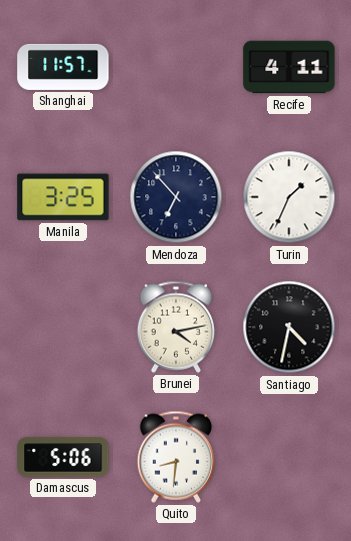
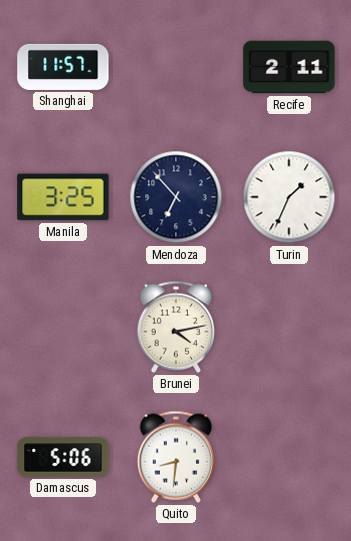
Recife: 4:11 -> 2:11
Santiago: 4:32 -> none
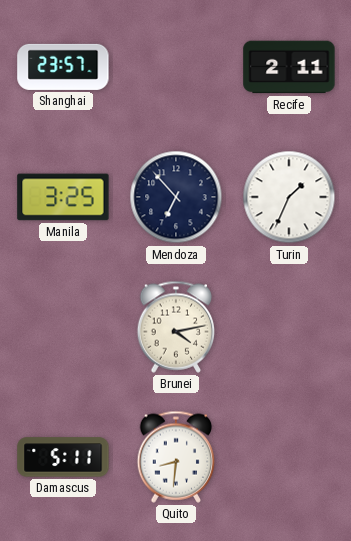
Shanghai: 11:57 -> 23:57
Damascus: 5:06 -> 5:11
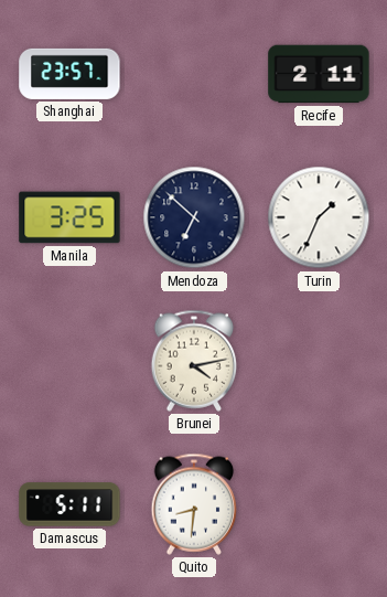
Mendoza: 6:53 -> 6:52
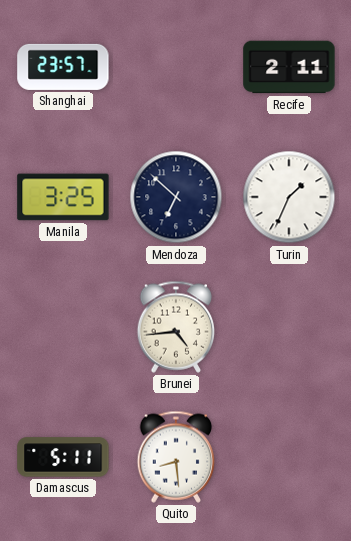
Brunei: 4:13 -> 4:44
Quito: 8:31 -> 8:29
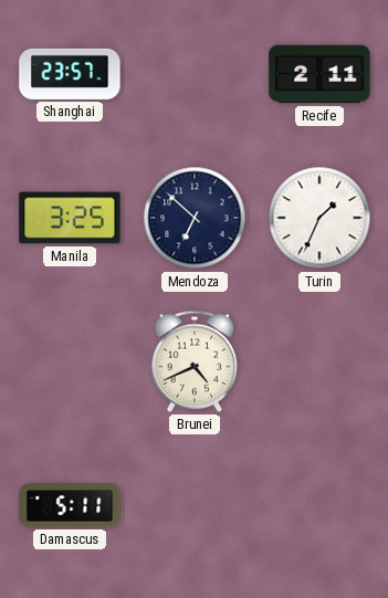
Brunei: 4:44 -> 4:41
Quito: 8:29 -> none
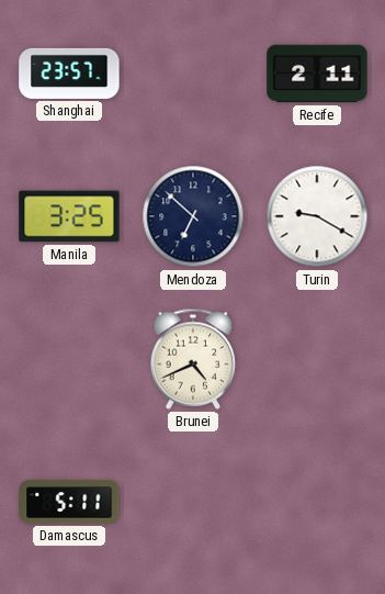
Turin: 1:34 -> 9:20
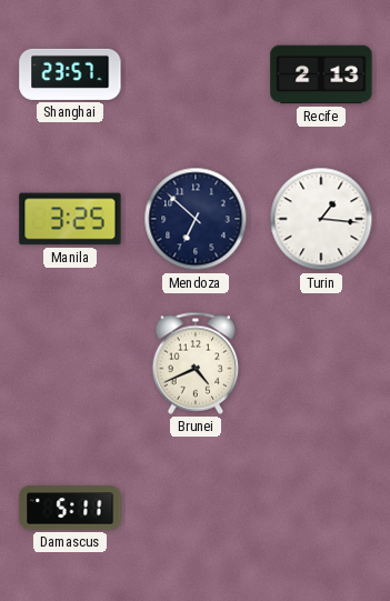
Recife: 2:11 -> 2:13
Turin: 9:20 -> 1:16
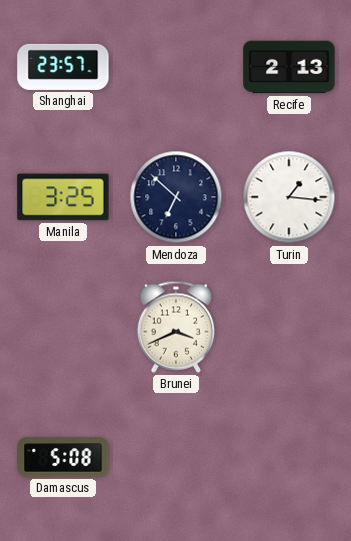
Brunei: 4:41 -> 3:41
Damascus: 5:11 -> 5:08
